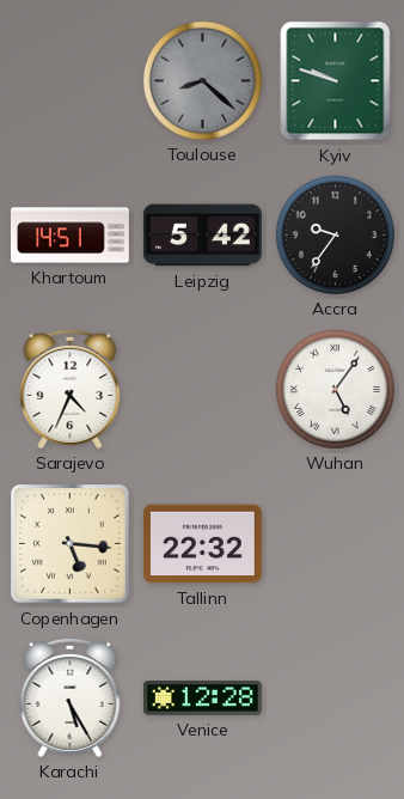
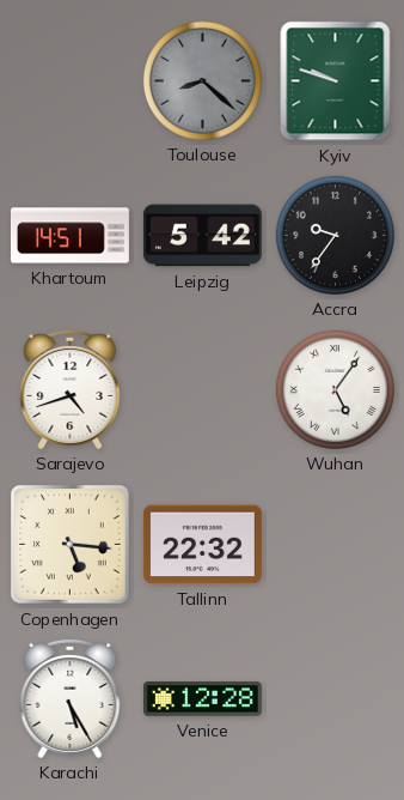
Sarajevo: 4:34 -> 4:42
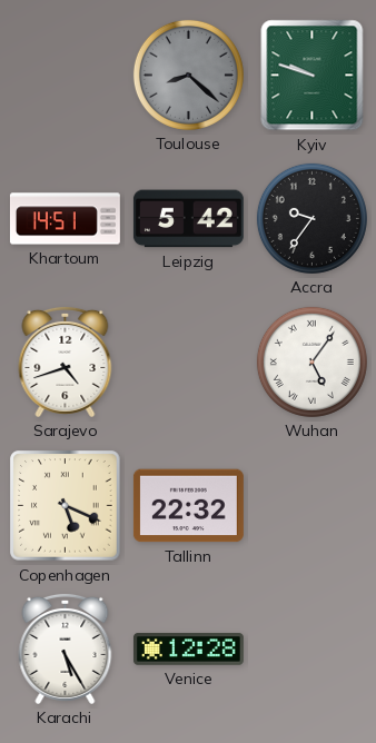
Copenhagen: 5:16 -> 5:19
